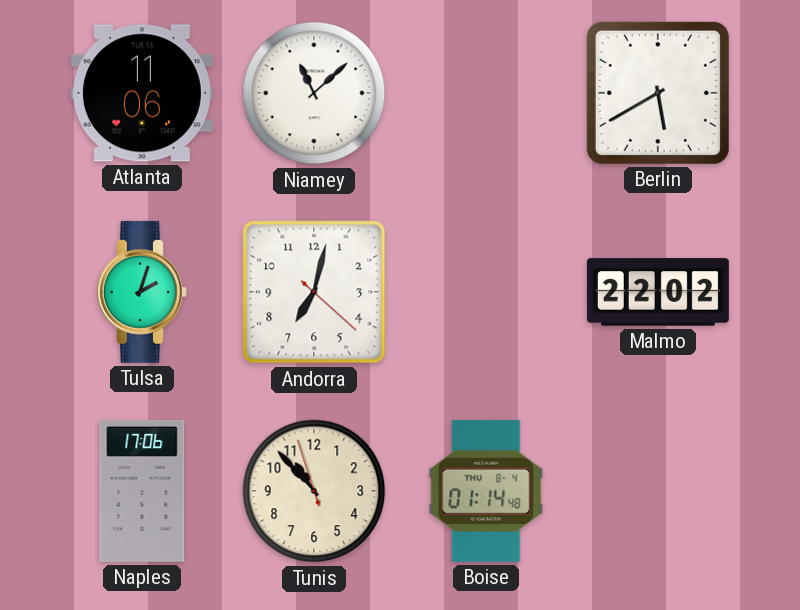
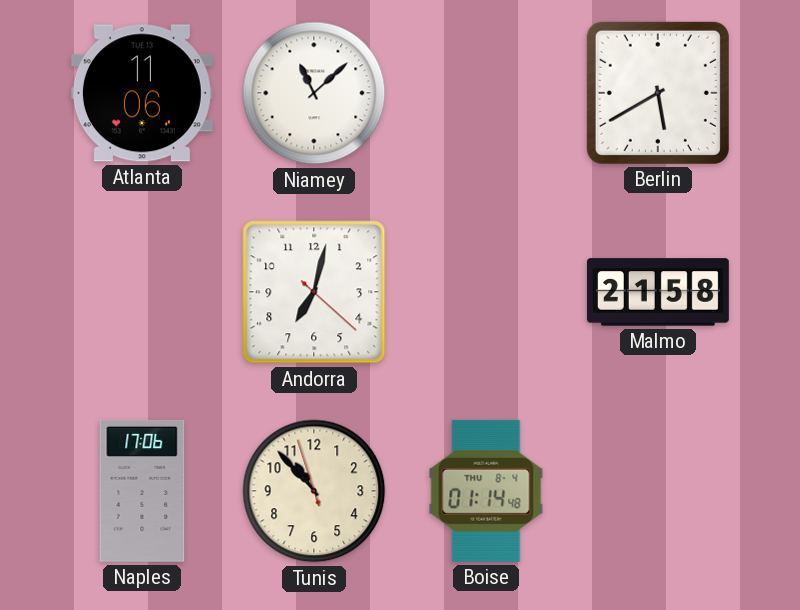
Tulsa: 2:03 -> none
Malmo: 22:02 -> 21:58
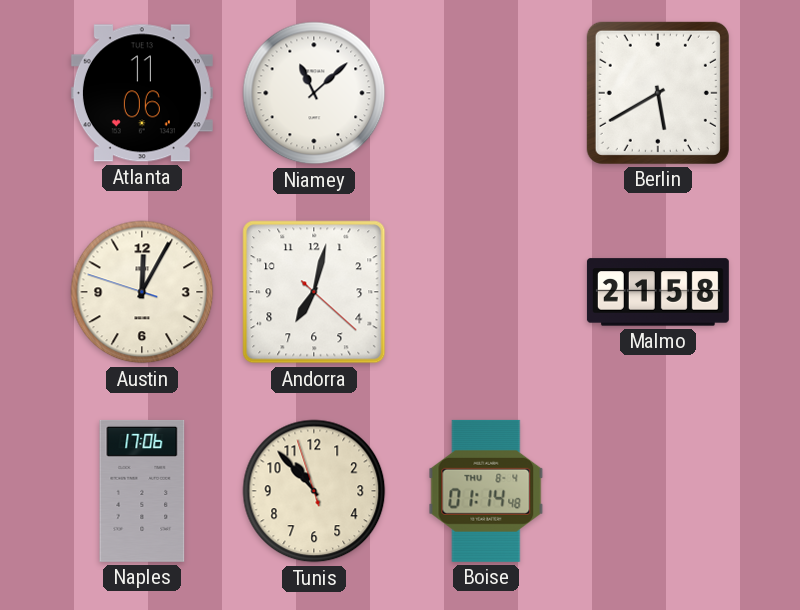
Austin: none -> 12:04
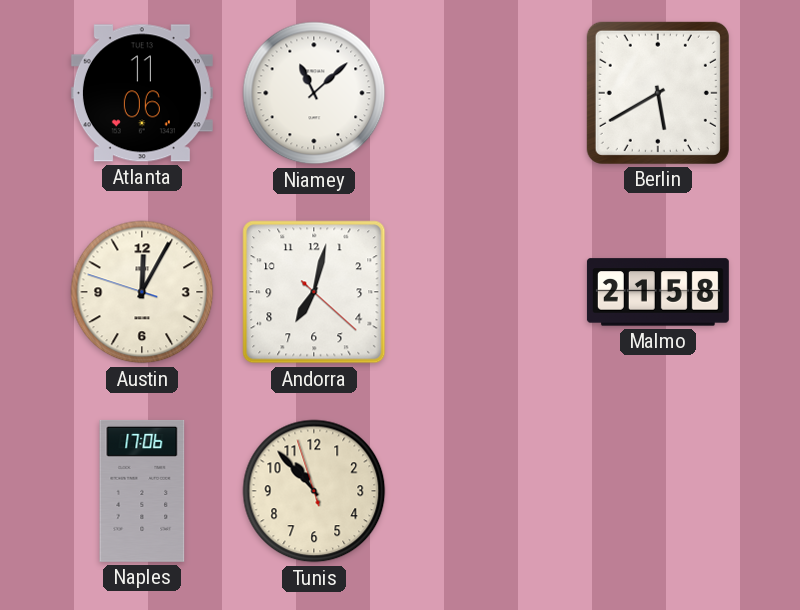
Boise: 01:14 -> none
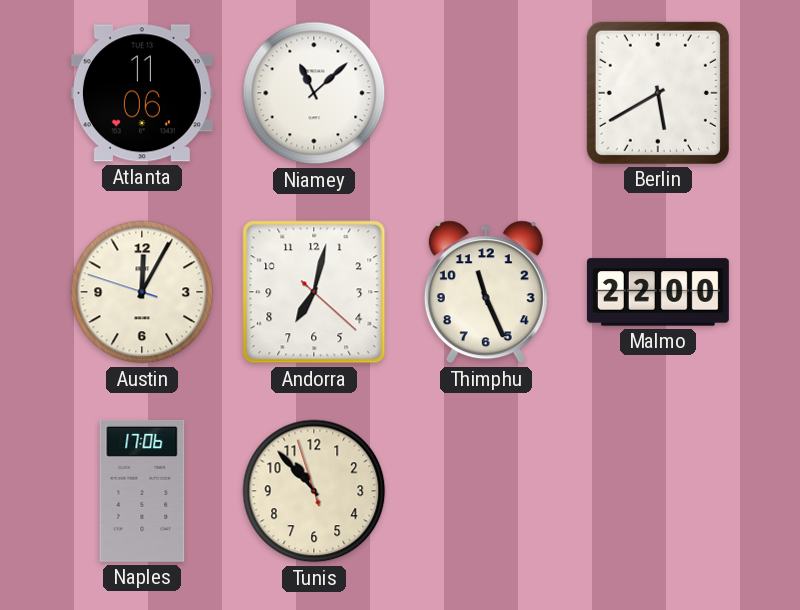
Thimphu: none -> 11:26
Malmo: 21:58 -> 22:00
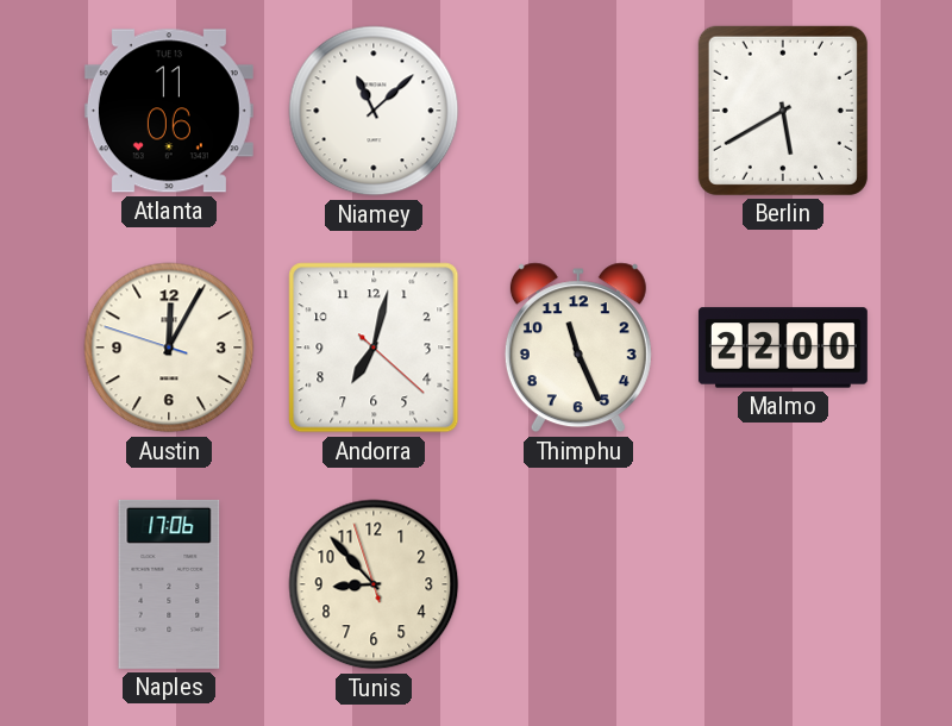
Tunis: 10:52 -> 8:52
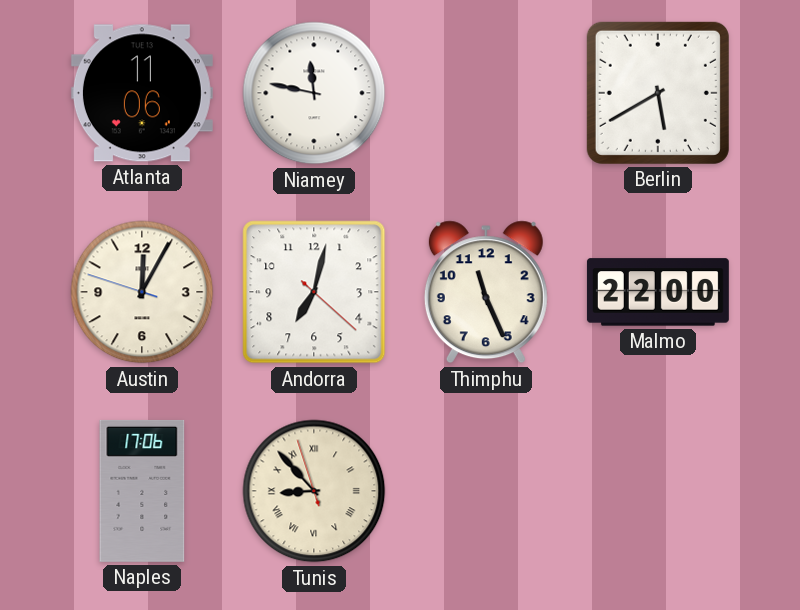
Niamey: 11:08 -> 11:47
Tunis numerals: Arabic -> Roman
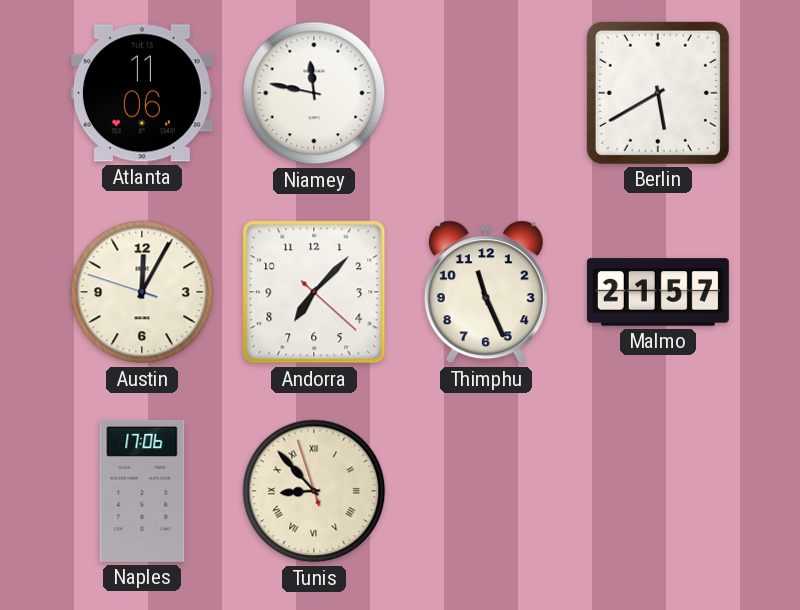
Andorra: 7:02 -> 7:07
Malmo: 22:00 -> 21:57
